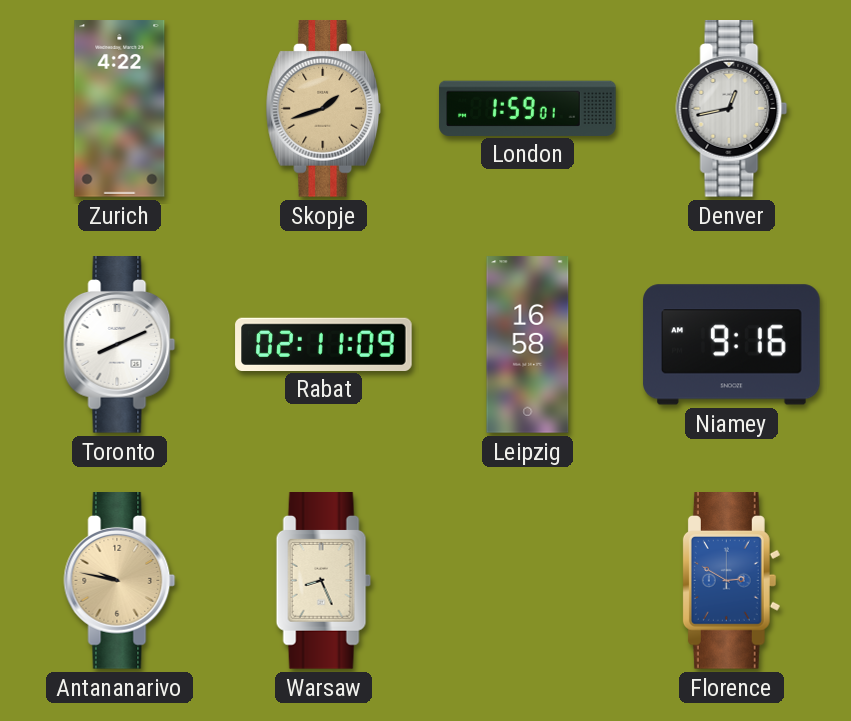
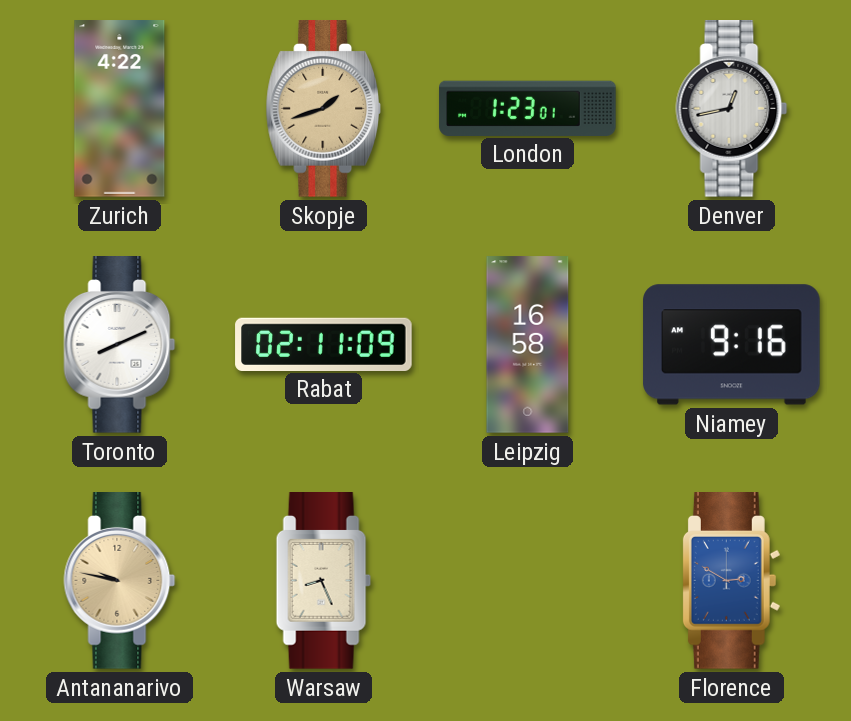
London: 1:59 -> 1:23
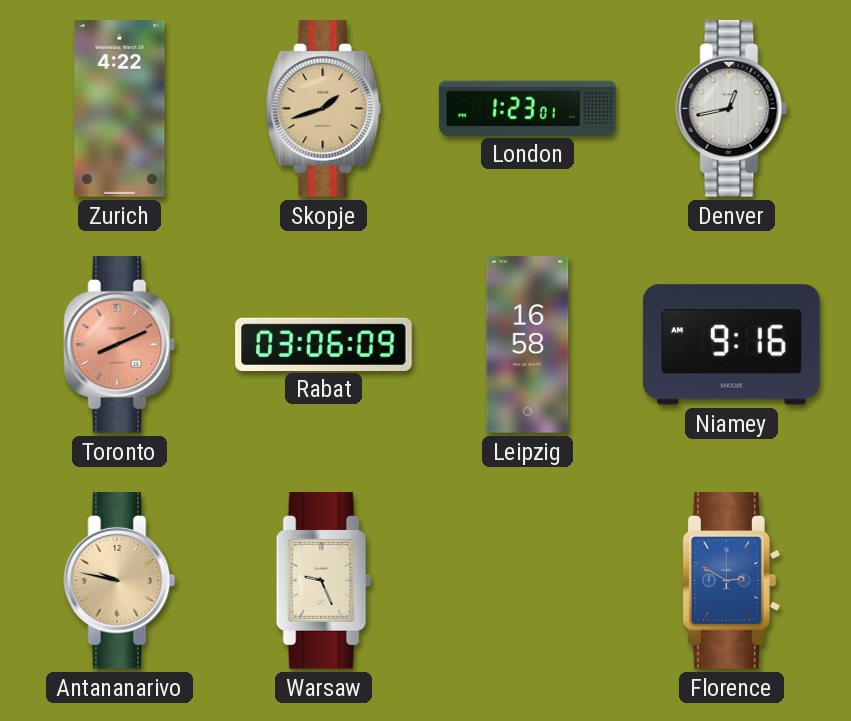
Toronto dial: white -> salmon
Rabat: 02:11 -> 03:06
Warsaw: 8:26 -> 9:26
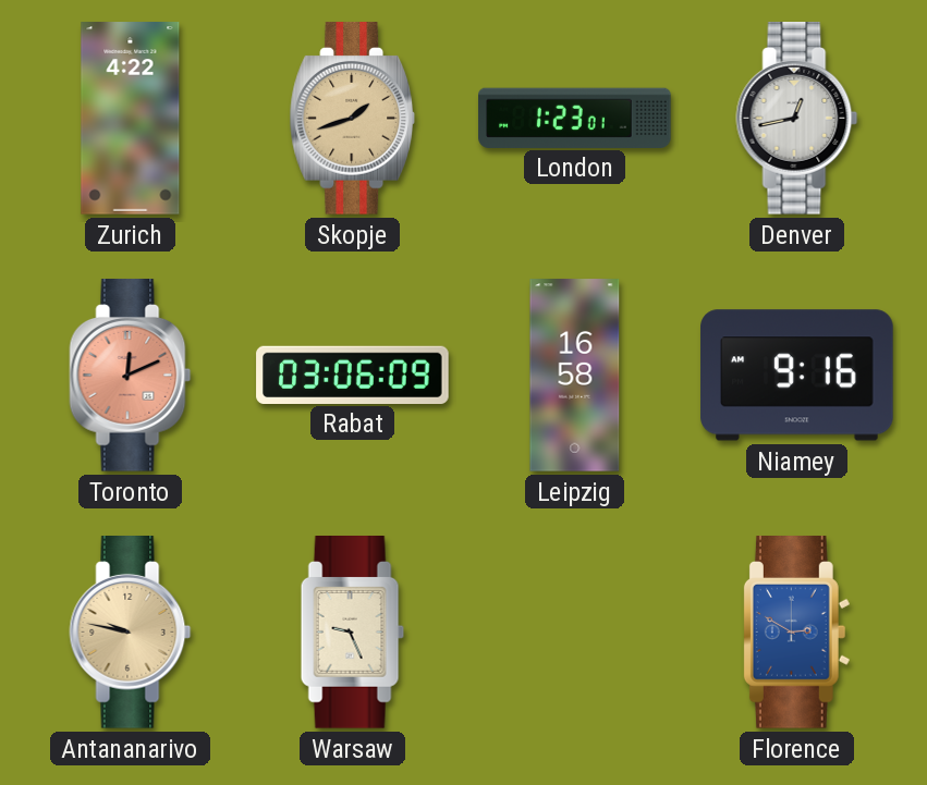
Toronto: 8:11 -> 12:11
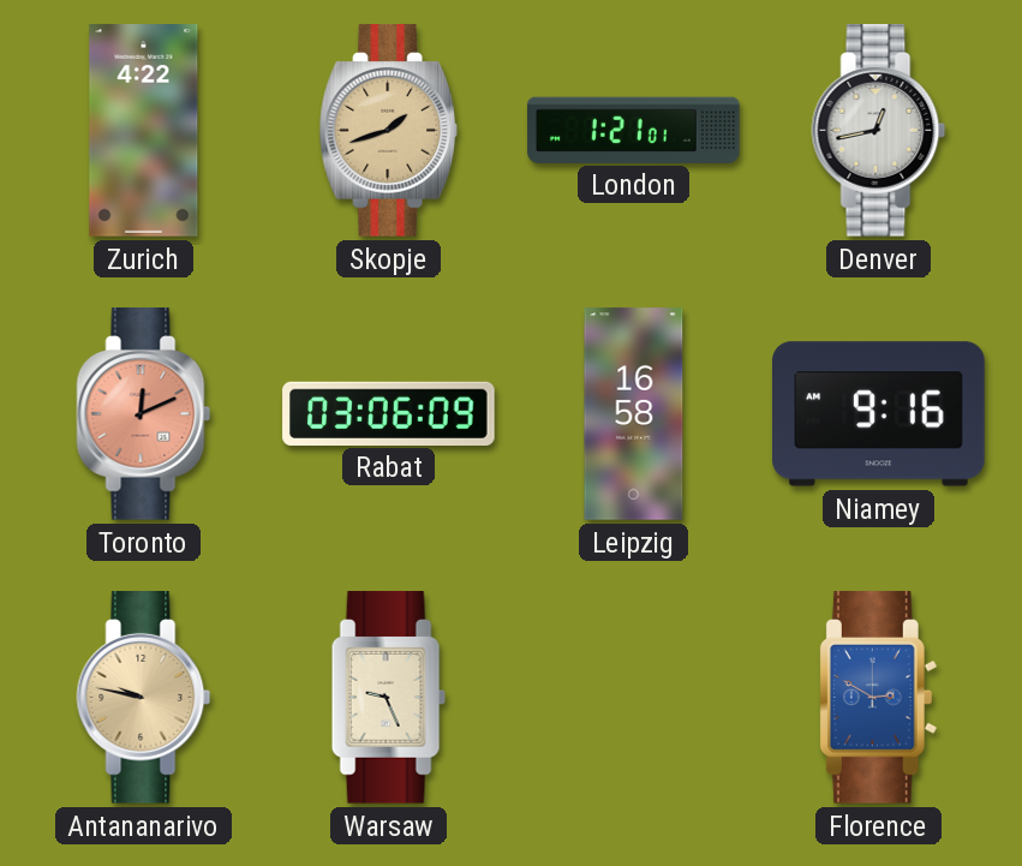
London: 1:23 -> 1:21
